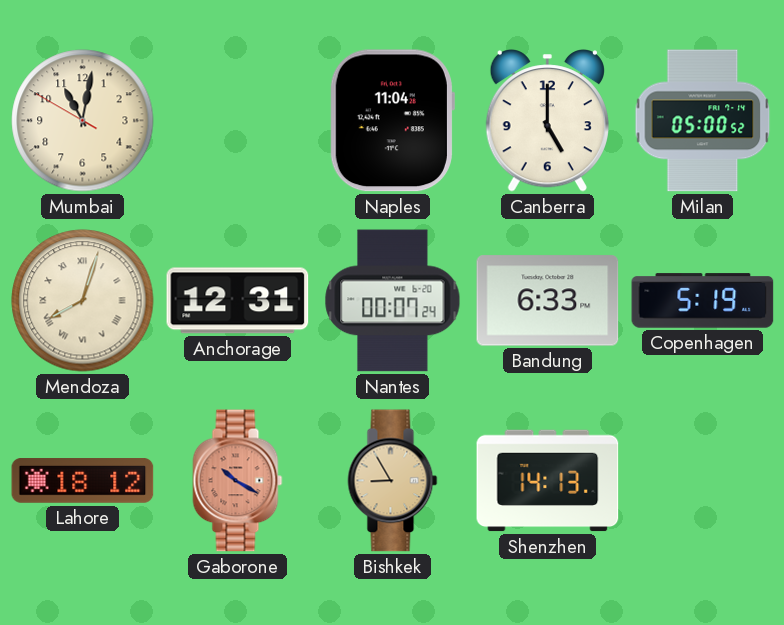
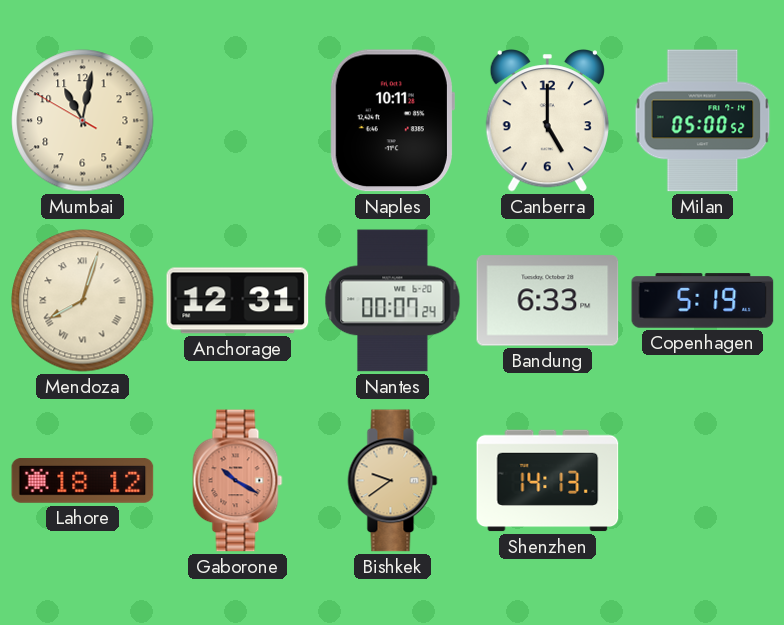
Naples: 11:04 -> 10:11
Bishkek: 8:55 -> 9:39
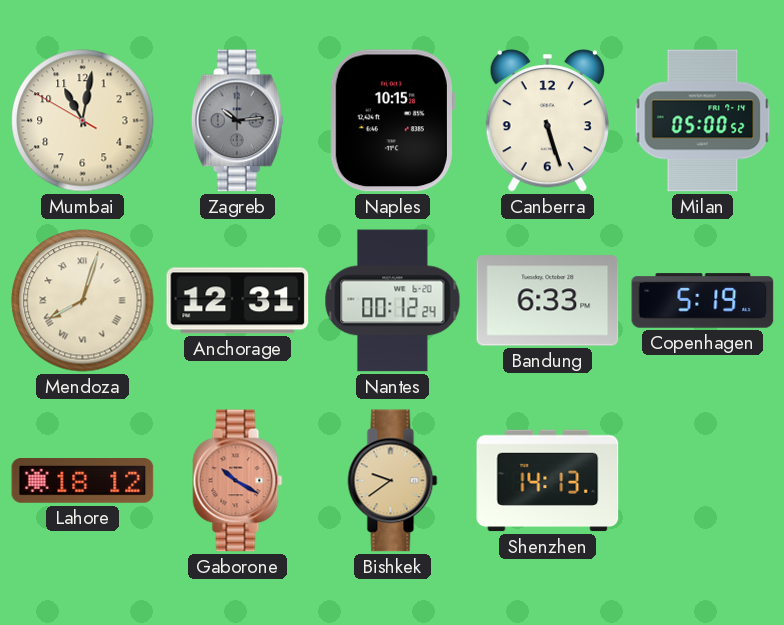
Zagreb: none -> 10:14
Naples: 10:11 -> 10:15
Canberra: 5:00 -> 5:27
Nantes: 00:07 -> 00:12
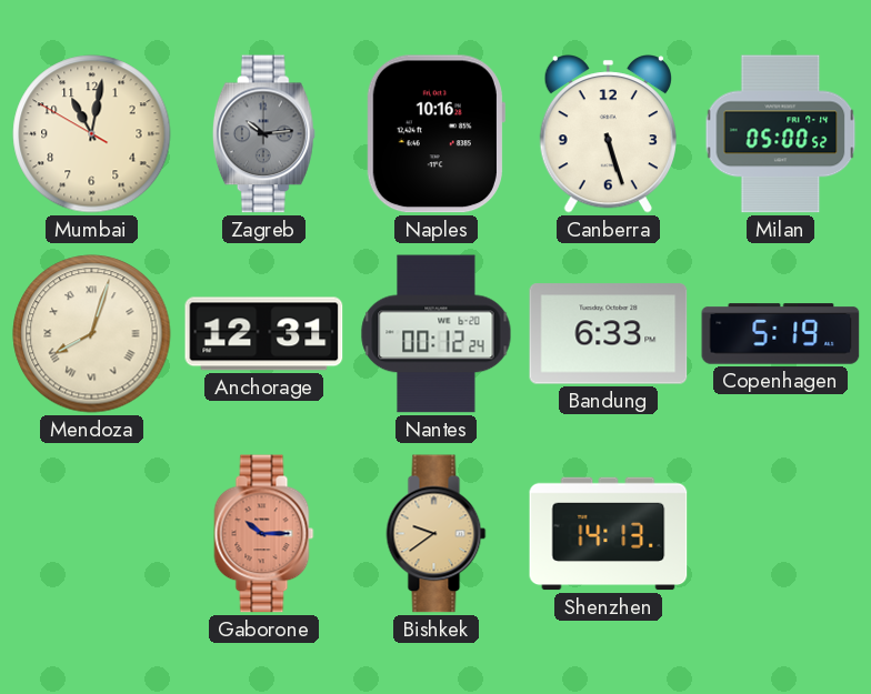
Naples: 10:15 -> 10:16
Lahore: 18:12 -> none
Gaborone: 10:20 -> 10:15
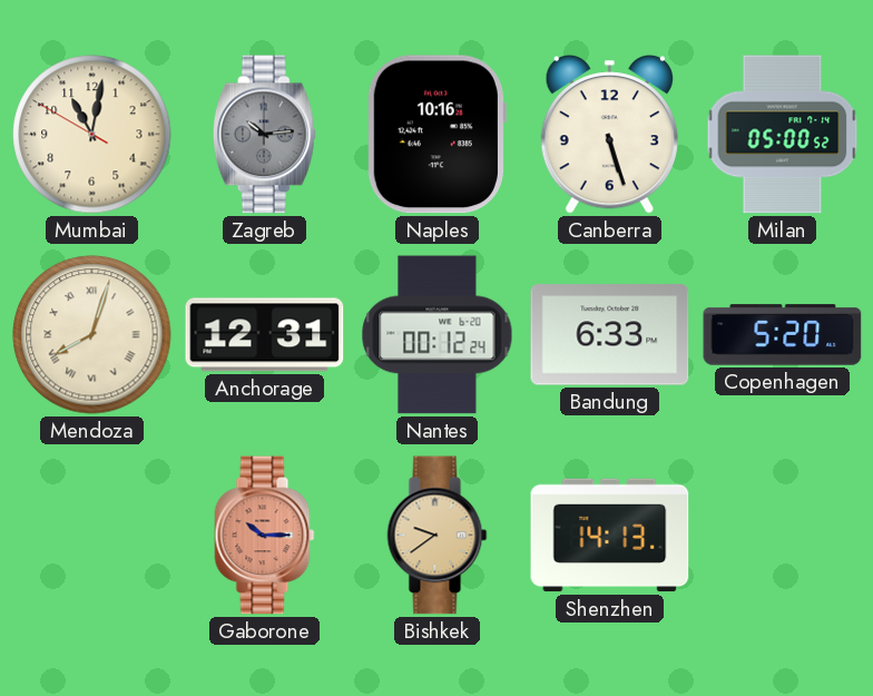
Copenhagen: 5:19 -> 5:20
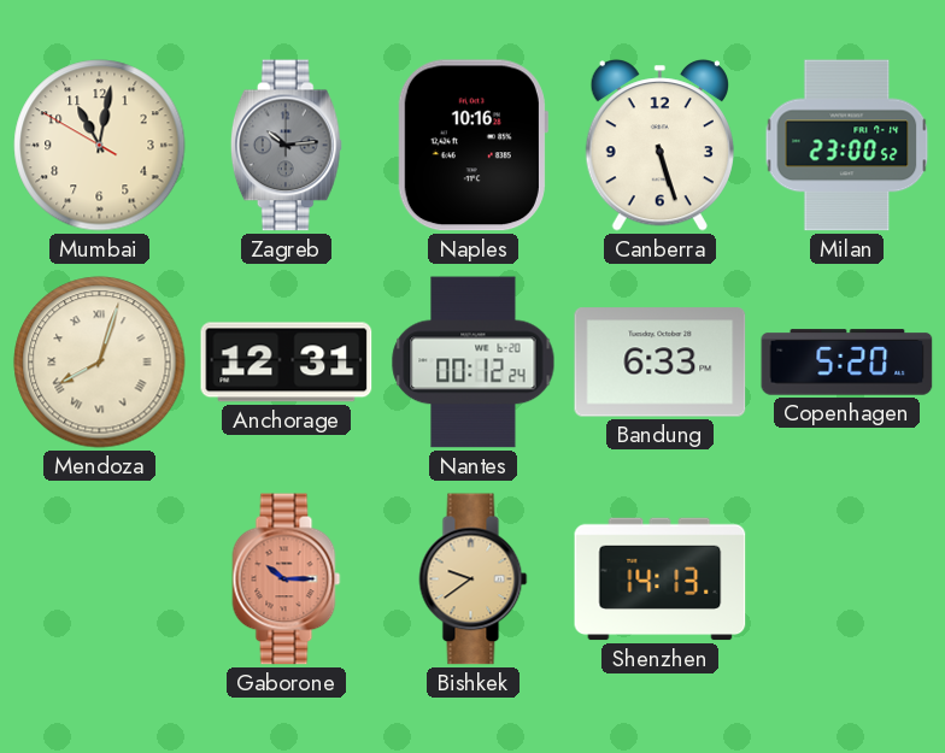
Milan: 05:00 -> 23:00
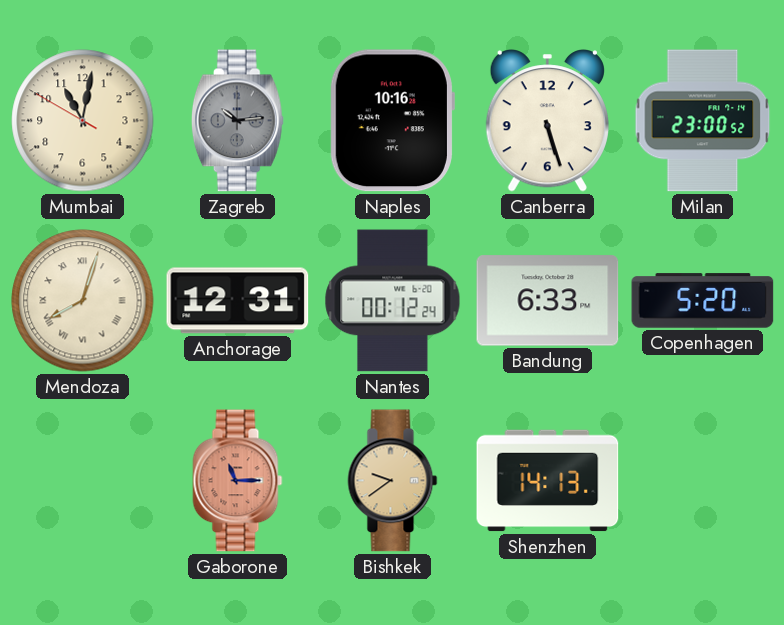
Gaborone: 10:15 -> 11:15
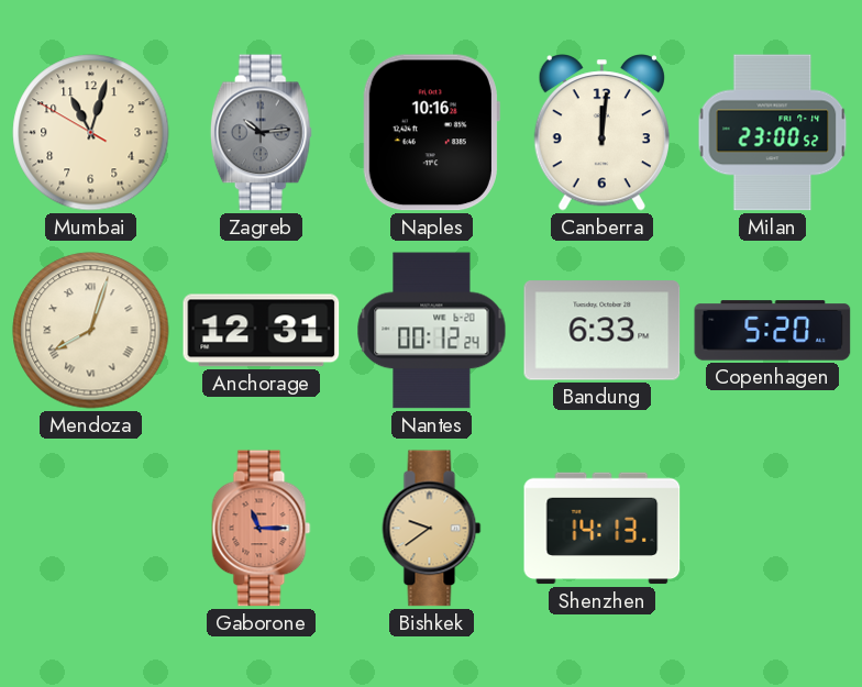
Mumbai: 11:01 -> 11:02
Canberra: 5:27 -> 12:01
